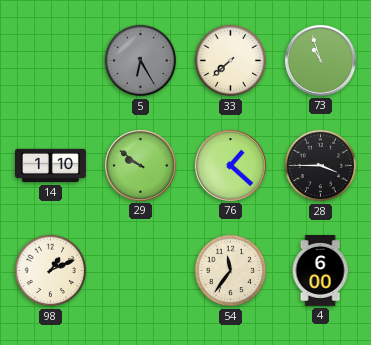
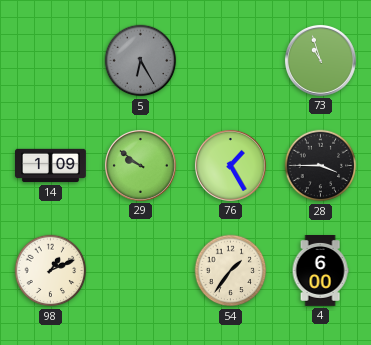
33: 7:38 -> none
14: 1:10 -> 1:09
76: 1:22 -> 1:25
54: 11:36 -> 1:36
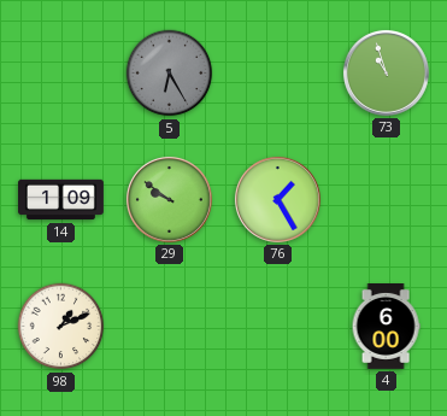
28: 3:45 -> none
54: 1:36 -> none
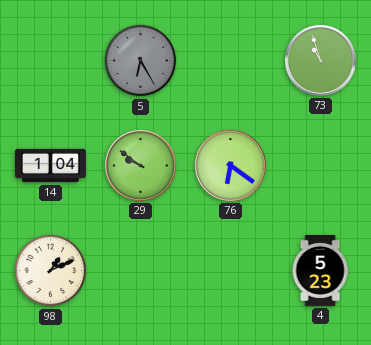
14: 1:09 -> 1:04
76: 1:25 -> 6:21
4: 6:00 -> 5:23
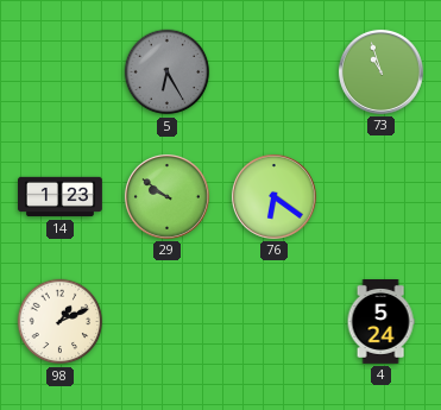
14: 1:04 -> 1:23
4: 5:23 -> 5:24
